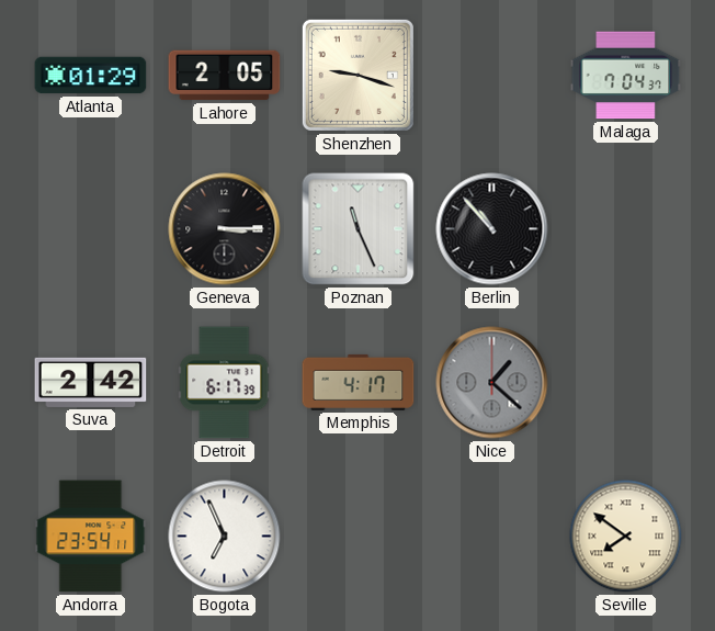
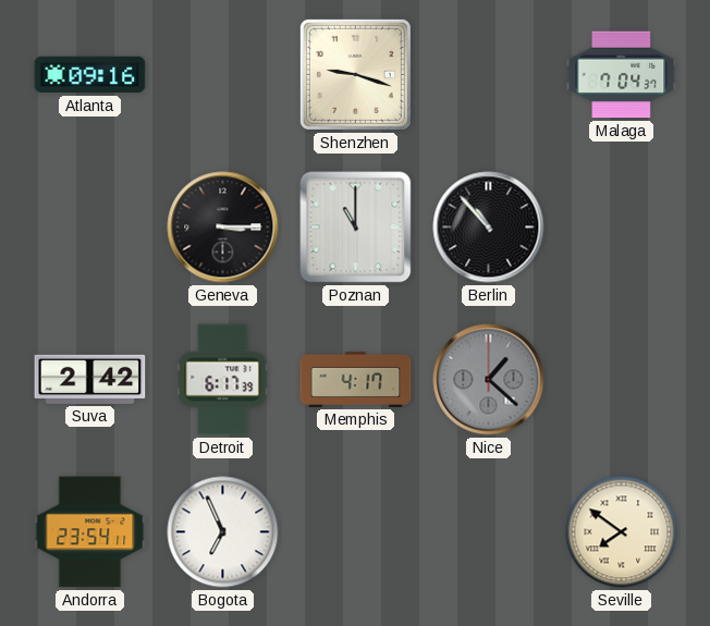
Atlanta: 01:29 -> 09:16
Lahore: 2:05 -> none
Poznan: 11:26 -> 11:00
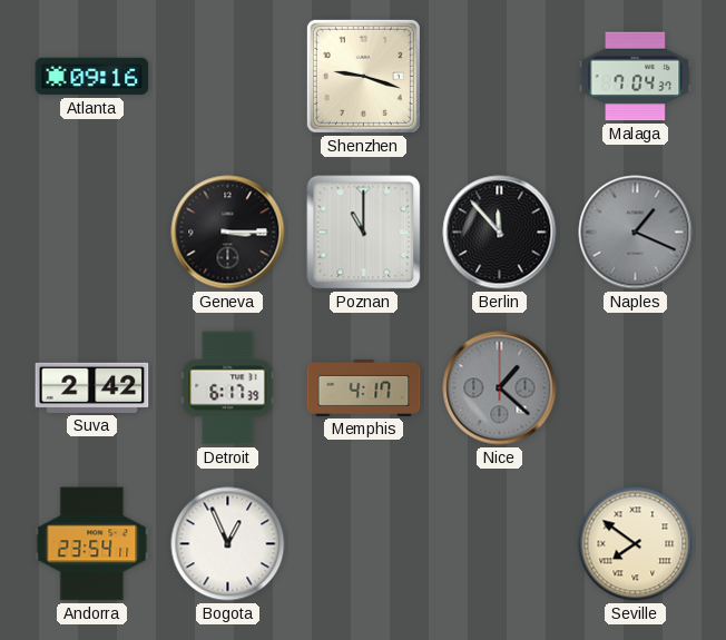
Berlin: 10:53 -> 11:53
Naples: none -> 1:19
Bogota: 6:56 -> 12:56
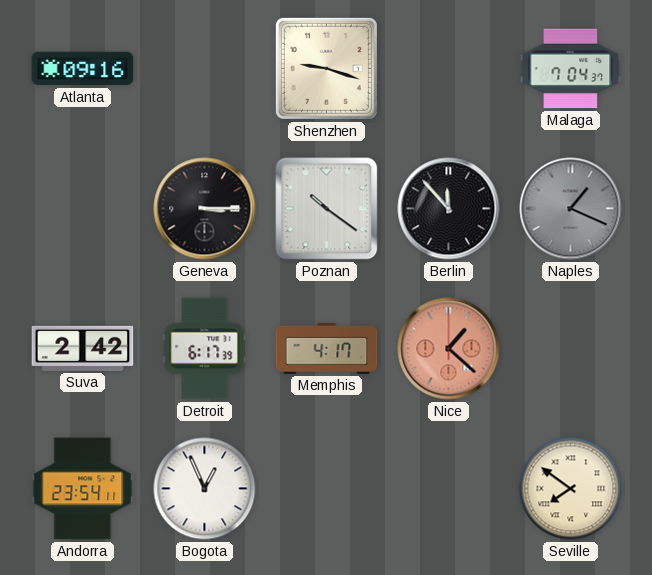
Poznan: 11:00 -> 10:21
Nice dial: grey -> salmon
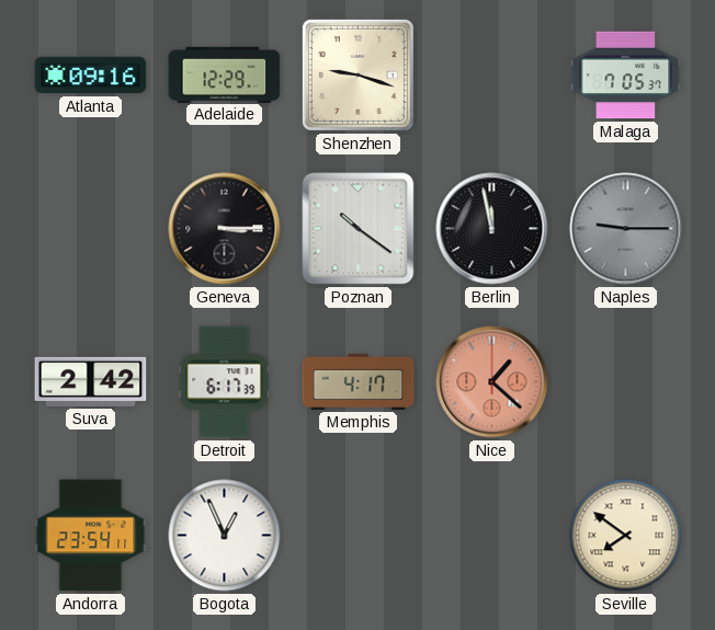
Adelaide: none -> 12:29
Malaga: 7:04 -> 7:05
Berlin: 11:53 -> 11:58
Naples: 1:19 -> 9:15
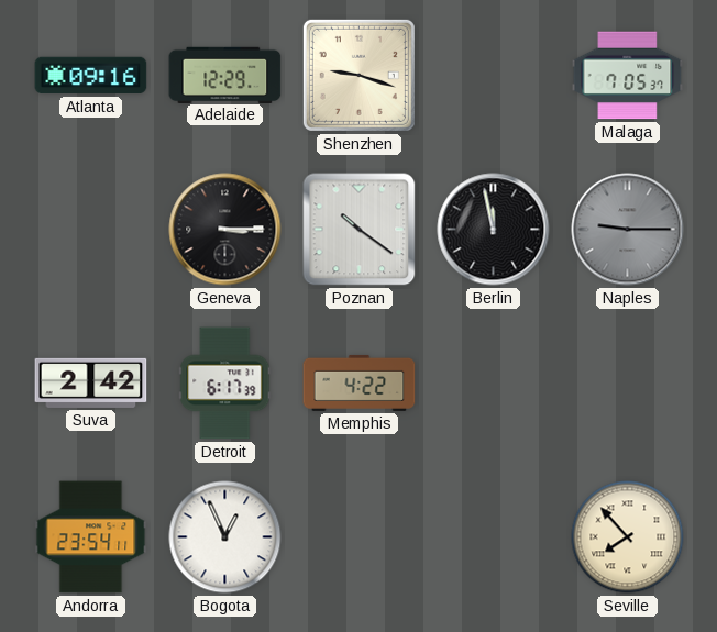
Memphis: 4:17 -> 4:22
Nice: 1:22 -> none
Seville: 7:51 -> 7:53
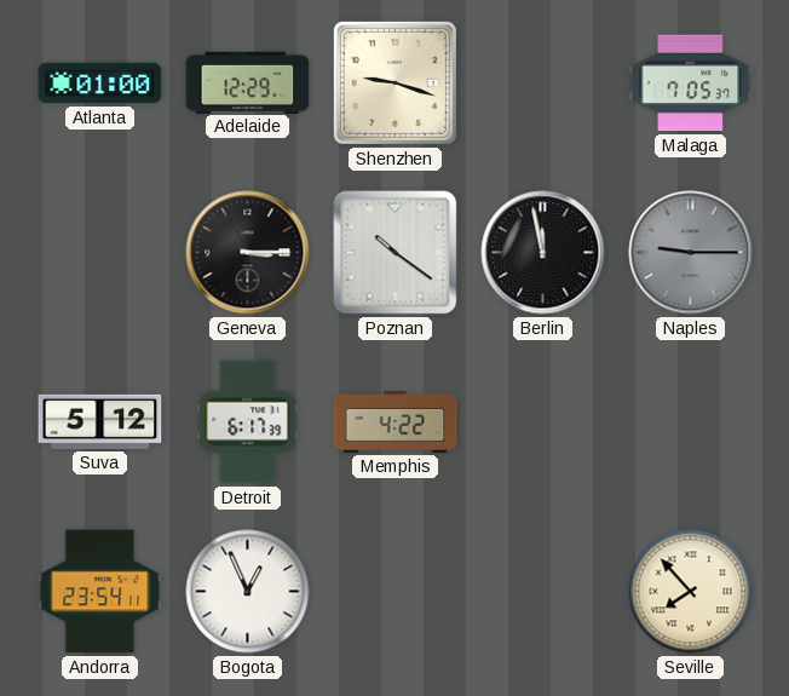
Atlanta: 09:16 -> 01:00
Suva: 2:42 -> 5:12
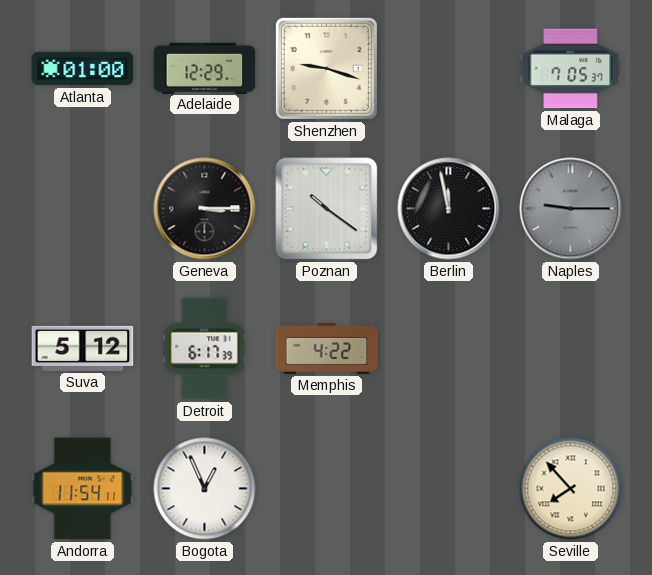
Andorra: 23:54 -> 11:54
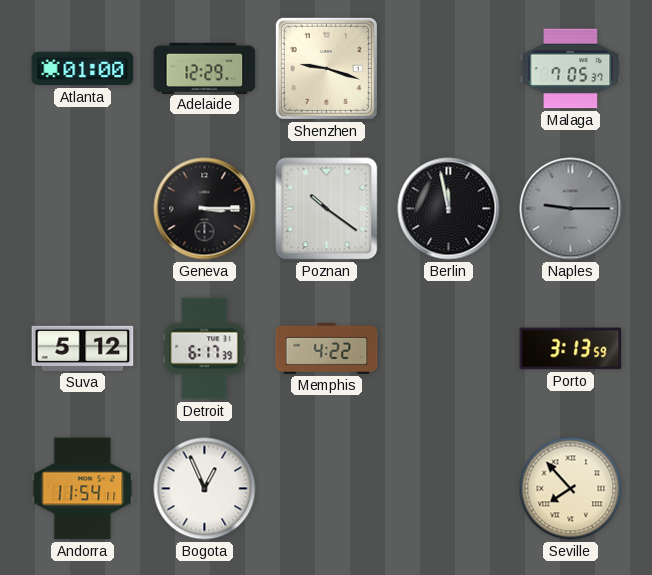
Porto: none -> 3:13
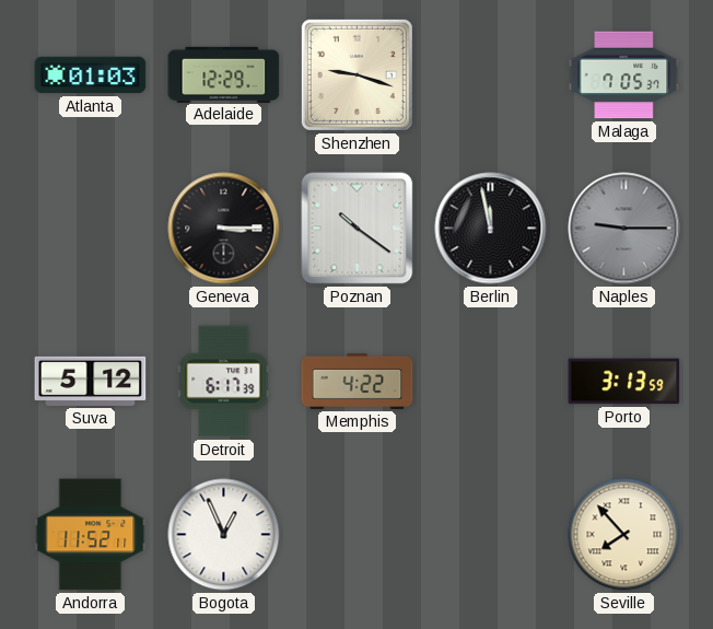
Atlanta: 01:00 -> 01:03
Andorra: 11:54 -> 11:52
